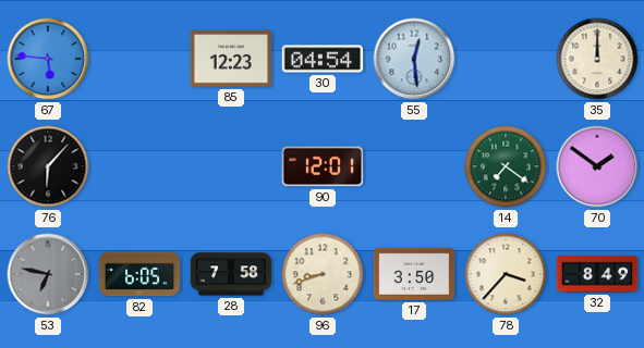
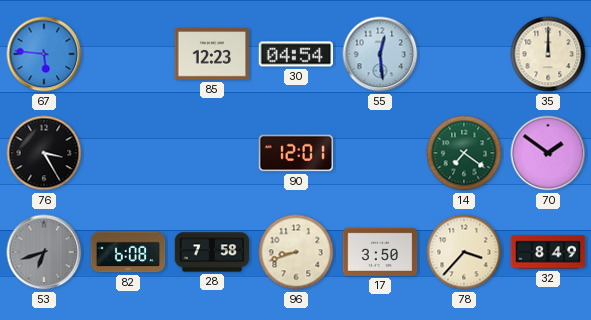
76: 6:07 -> 3:25
53: 6:47 -> 6:42
82: 6:05 -> 6:08
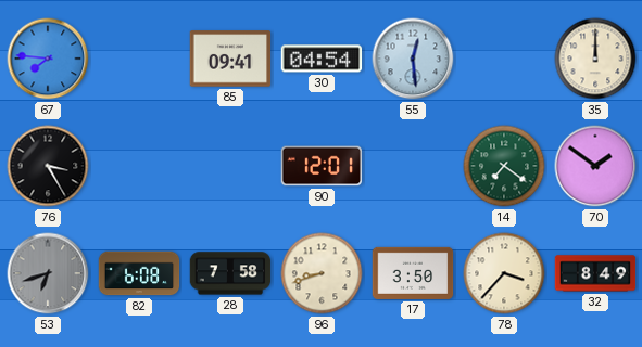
67: 5:46 -> 7:46
85: 12:23 -> 09:41
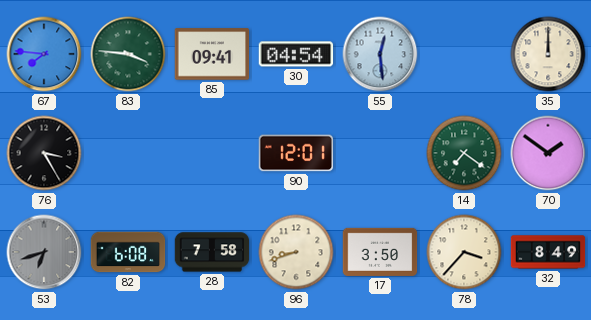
83: none -> 3:46
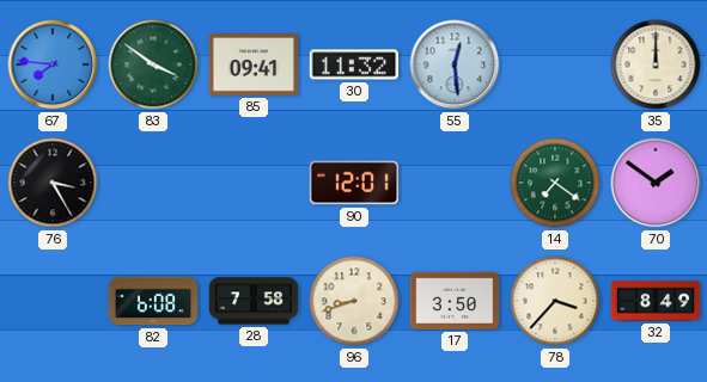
83: 3:46 -> 3:51
30: 04:54 -> 11:32
53: 6:42 -> none
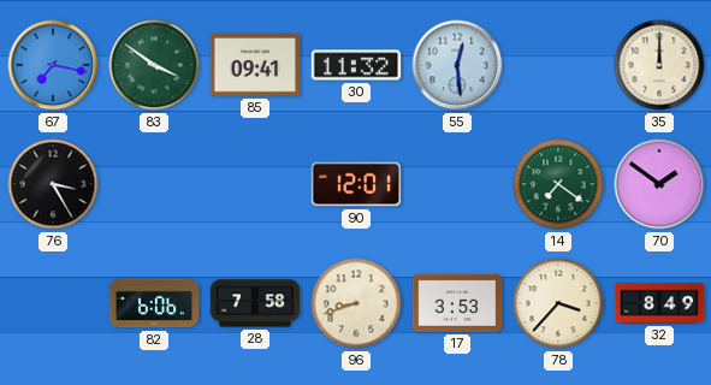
67: 7:46 -> 7:17
82: 6:08 -> 6:06
17: 3:50 -> 3:53
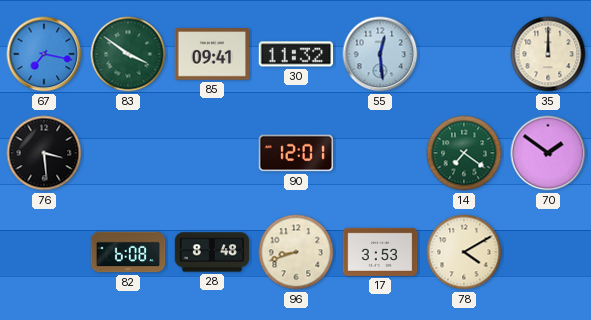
76: 3:25 -> 3:29
82: 6:06 -> 6:08
28: 7:58 -> 8:48
78: 3:37 -> 4:10
32: 8:49 -> none
